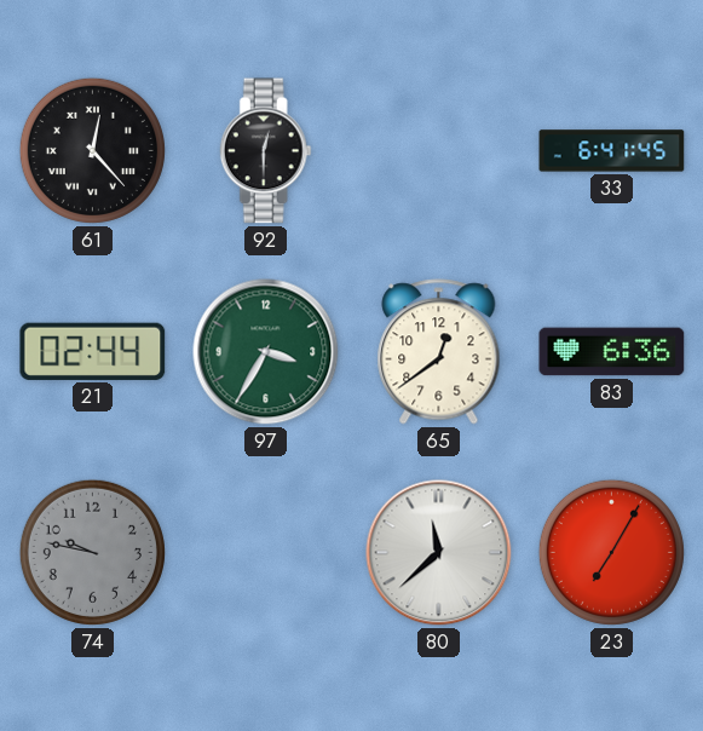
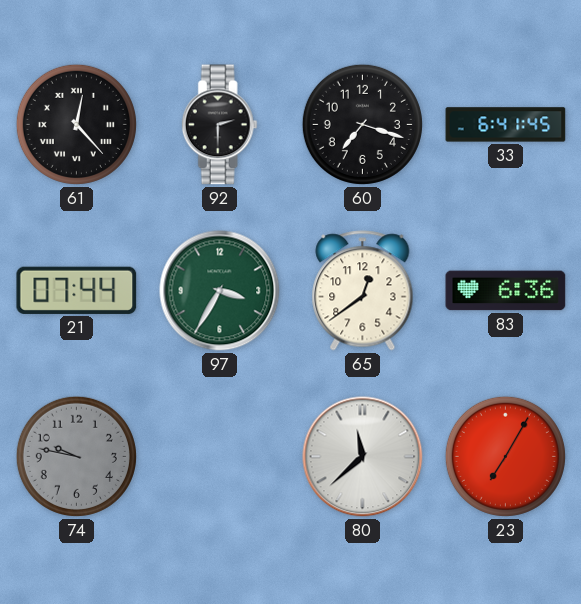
92: 12:30 -> 2:30
60: none -> 7:18
21: 02:44 -> 07:44
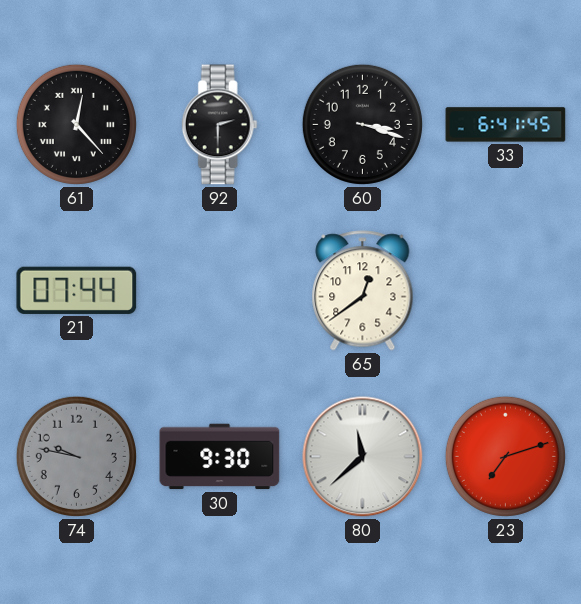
60: 7:18 -> 3:18
97: 3:35 -> none
83: 6:36 -> none
30: none -> 9:30
23: 7:05 -> 7:12
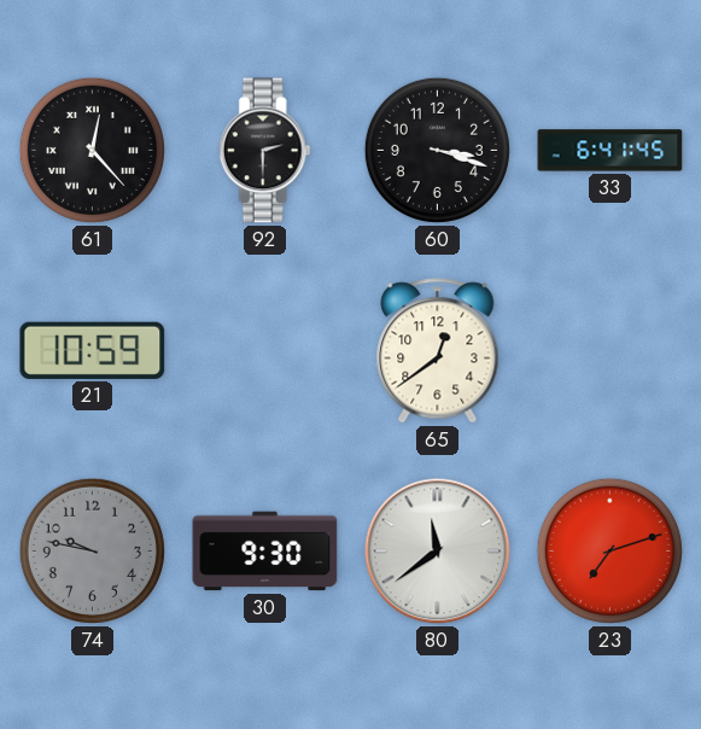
21: 07:44 -> 10:59
80: 11:38 -> 11:39
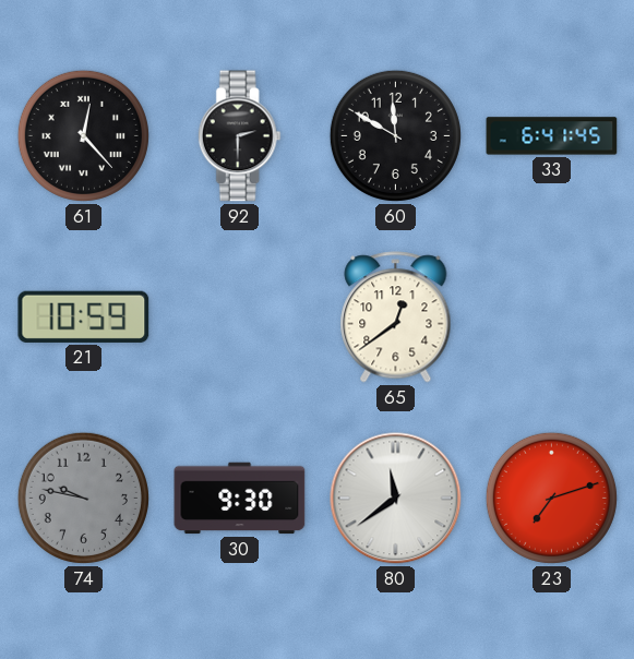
60: 3:18 -> 11:50
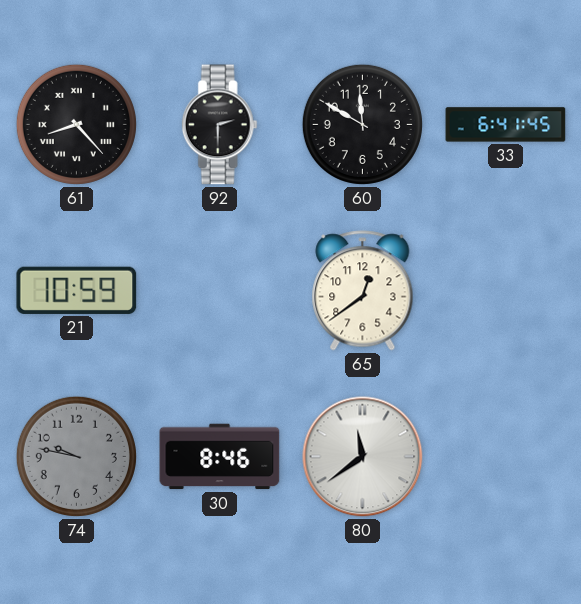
61: 12:23 -> 8:23
30: 9:30 -> 8:46
23: 7:12 -> none
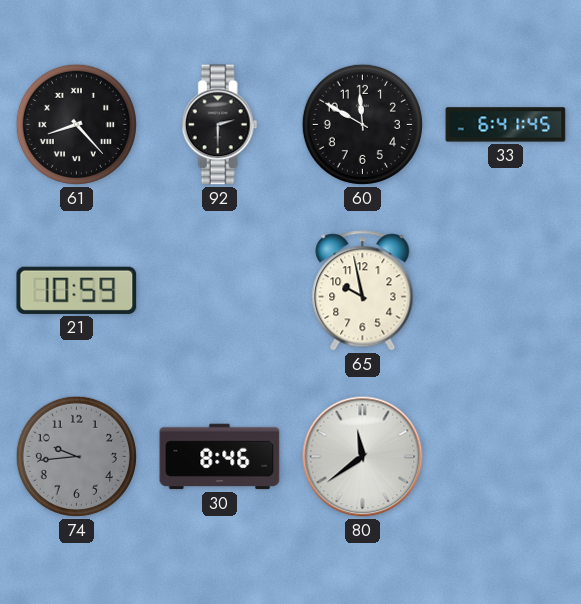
65: 12:39 -> 9:58
74: 9:47 -> 9:44
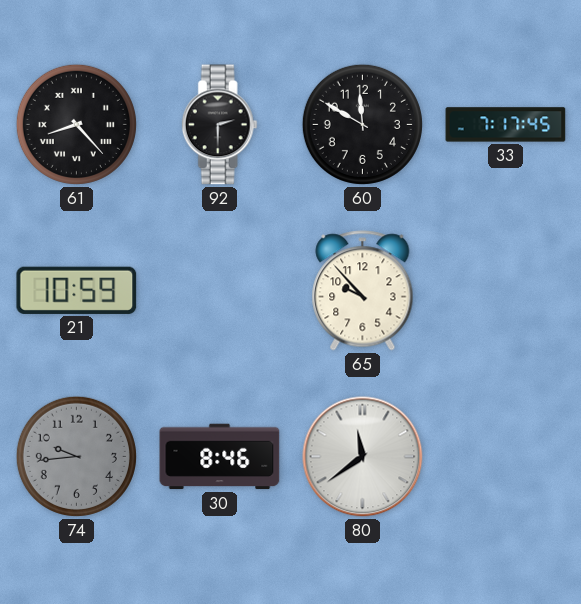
33: 6:41 -> 7:17
65: 9:58 -> 9:53
